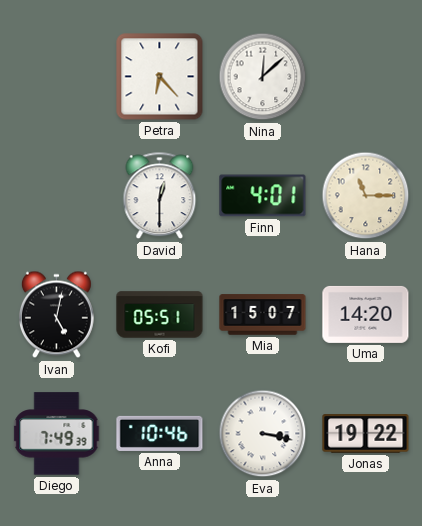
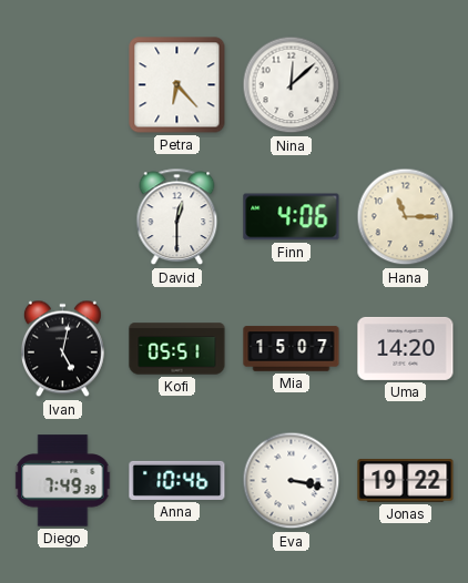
Finn: 4:01 -> 4:06
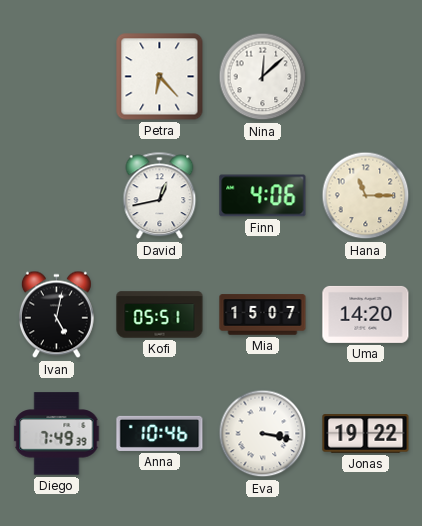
David: 12:30 -> 12:43
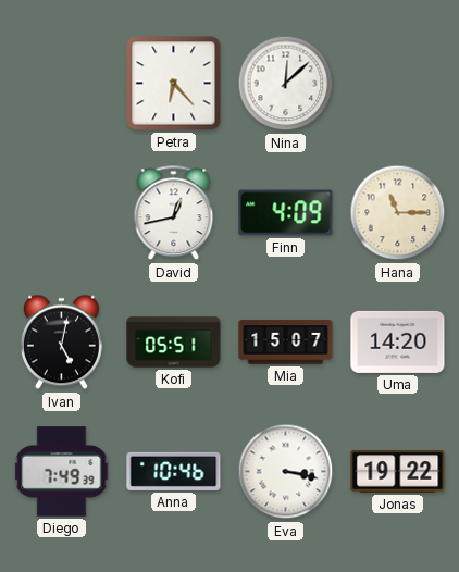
Finn: 4:06 -> 4:09
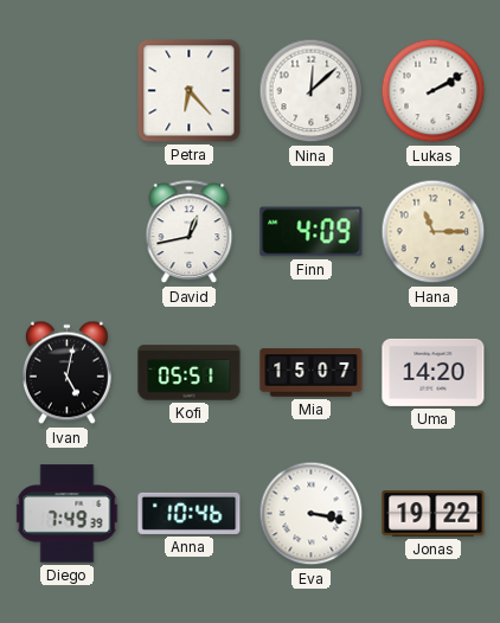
Lukas: none -> 2:10
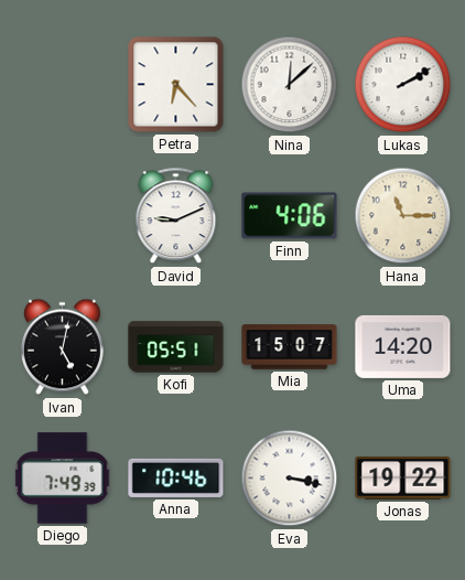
David: 12:43 -> 9:11
Finn: 4:09 -> 4:06
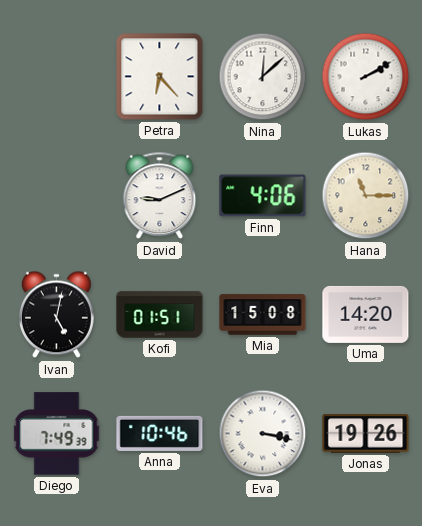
Kofi: 05:51 -> 01:51
Mia: 15:07 -> 15:08
Jonas: 19:22 -> 19:26
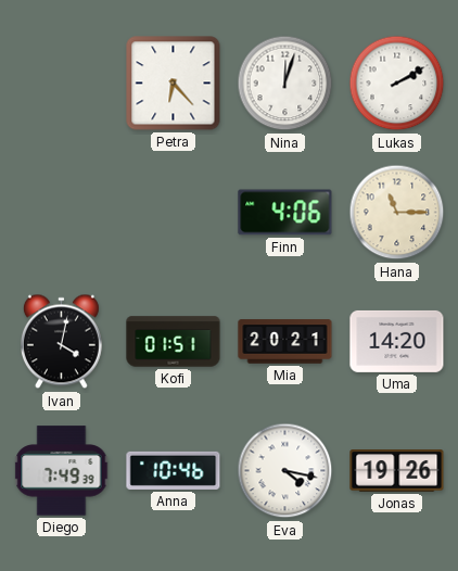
Nina: 12:08 -> 12:03
David: 9:11 -> none
Ivan: 5:02 -> 4:02
Mia: 15:08 -> 20:21
Eva: 3:17 -> 4:17
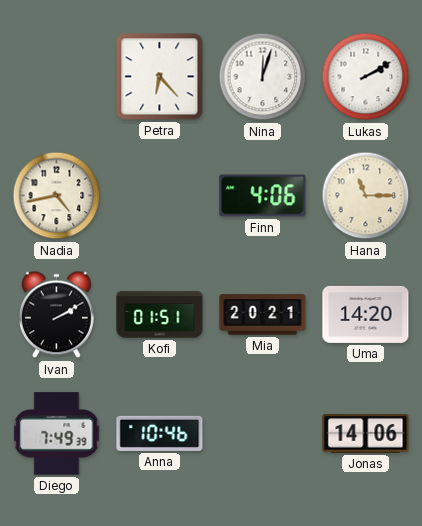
Nadia: none -> 4:43
Ivan: 4:02 -> 2:10
Eva: 4:17 -> none
Jonas: 19:26 -> 14:06
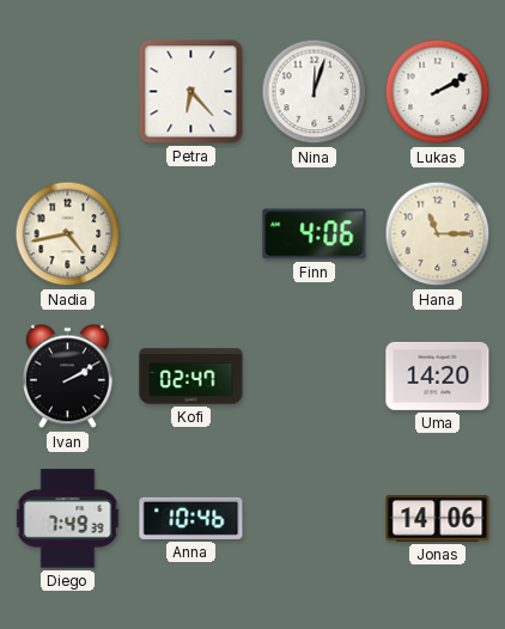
Kofi: 01:51 -> 02:47
Mia: 20:21 -> none
